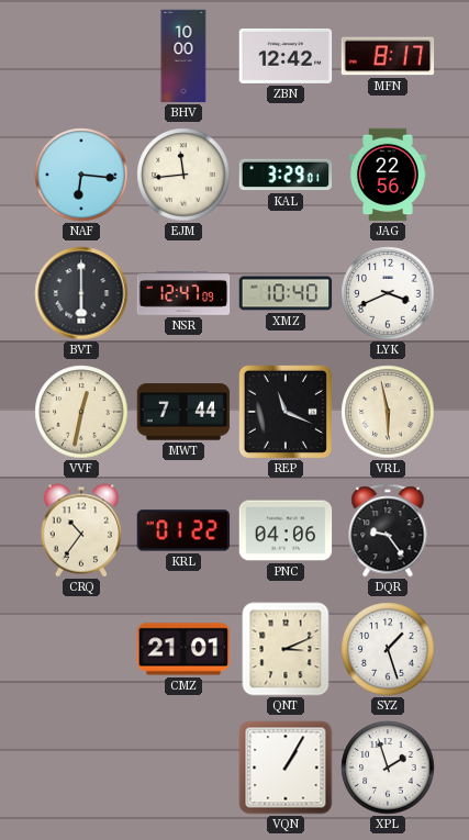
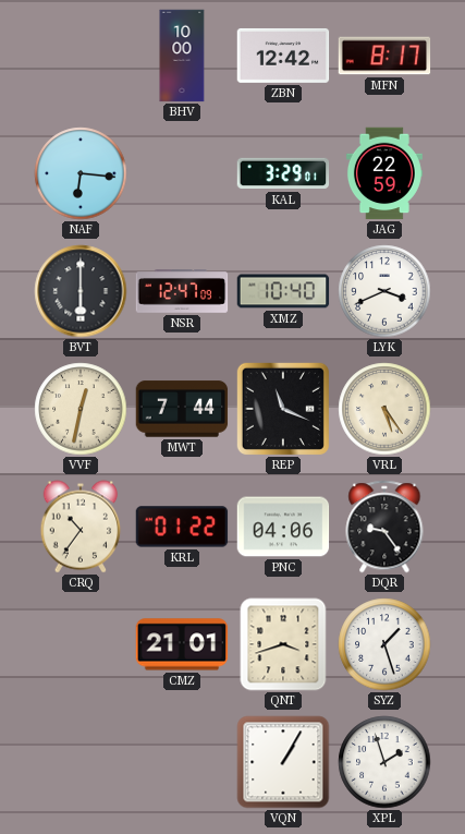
EJM: 11:44 -> none
JAG: 22:56 -> 22:59
VRL: 5:58 -> 5:24
QNT: 3:11 -> 3:42
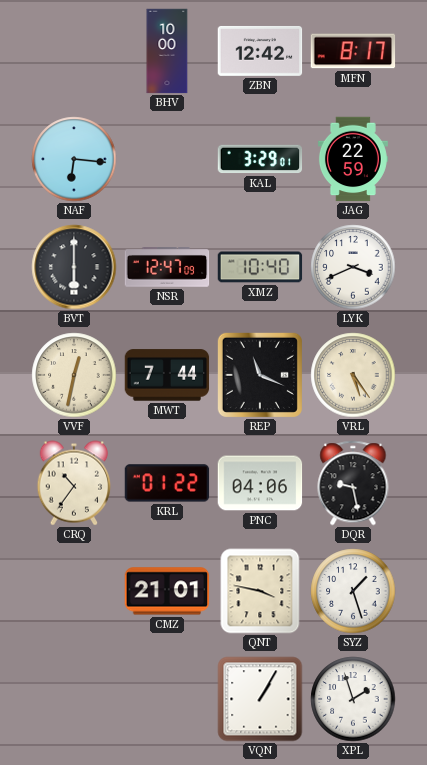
DQR: 9:24 -> 9:28
QNT: 3:42 -> 3:47
